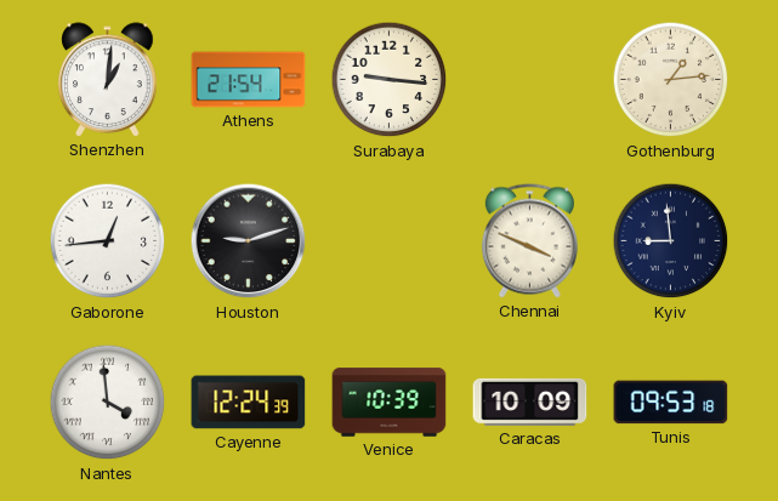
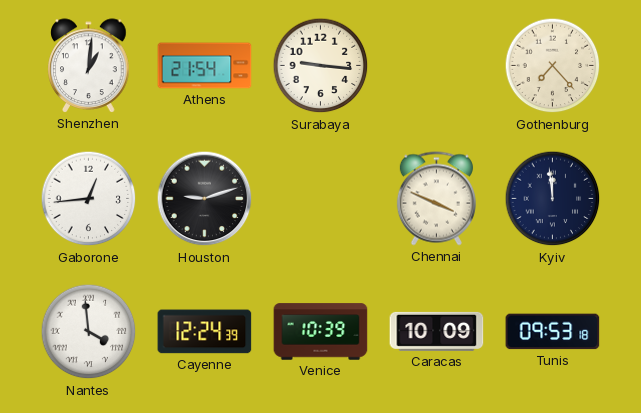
Gothenburg: 1:14 -> 7:23
Kyiv: 8:59 -> 11:59
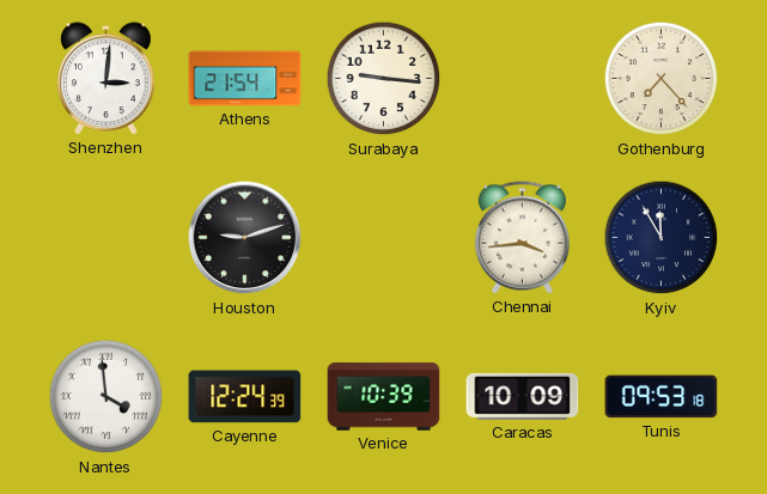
Shenzhen: 1:01 -> 3:01
Gaborone: 12:44 -> none
Chennai: 3:49 -> 3:44
Kyiv: 11:59 -> 11:55
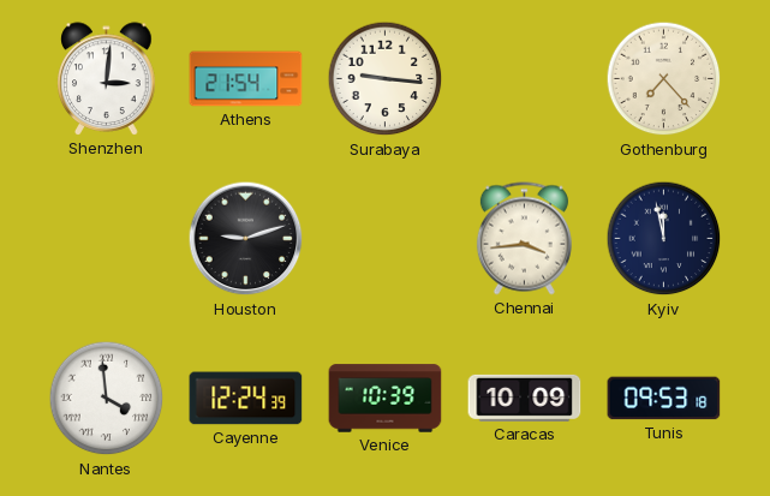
Kyiv: 11:55 -> 11:58
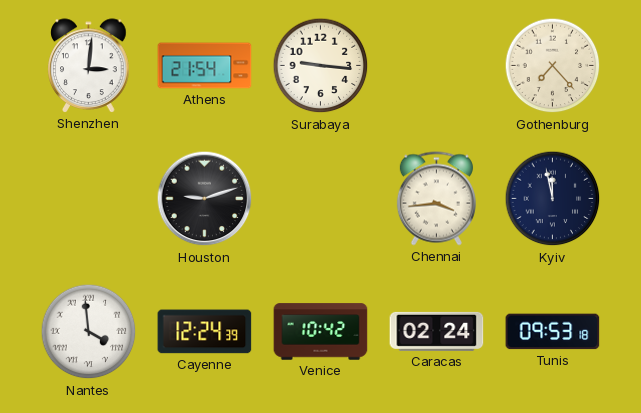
Venice: 10:39 -> 10:42
Caracas: 10:09 -> 02:24
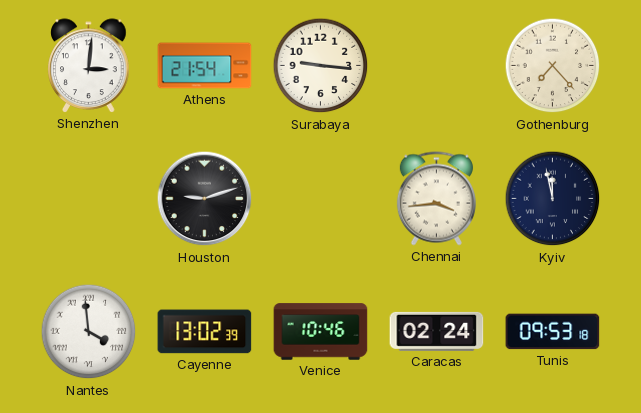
Cayenne: 12:24 -> 13:02
Venice: 10:42 -> 10:46
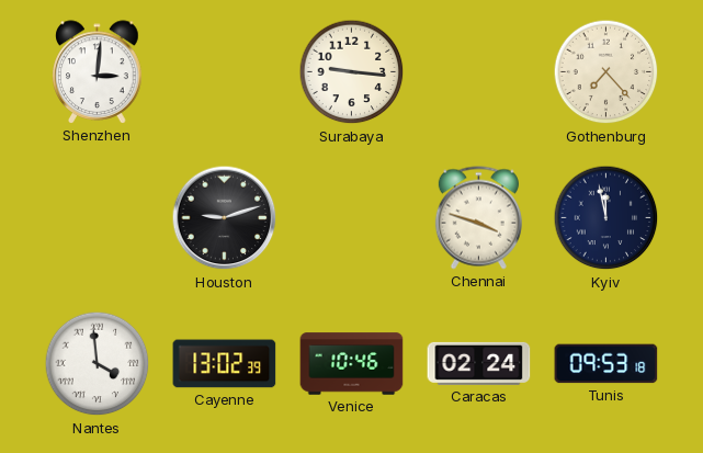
Athens: 21:54 -> none
Chennai: 3:44 -> 3:48
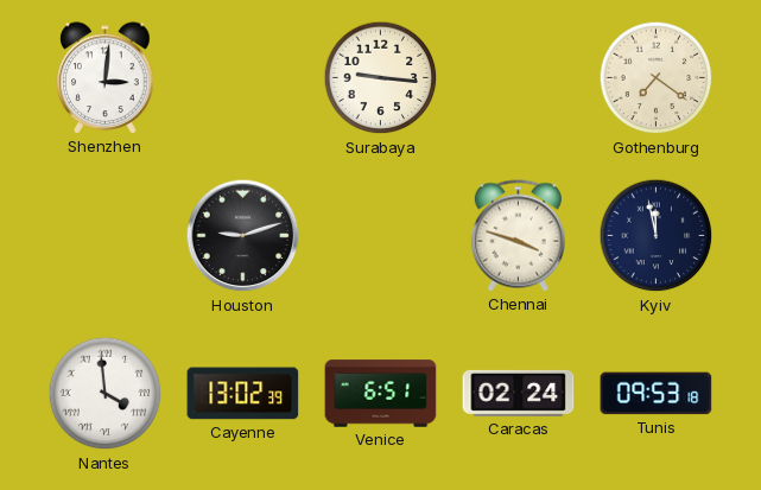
Gothenburg: 7:23 -> 7:21
Venice: 10:46 -> 6:51
